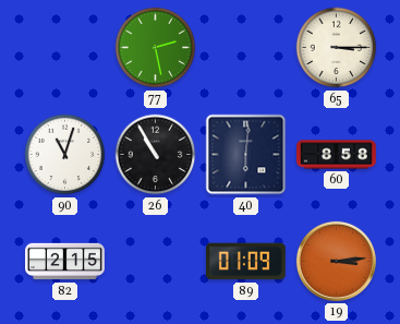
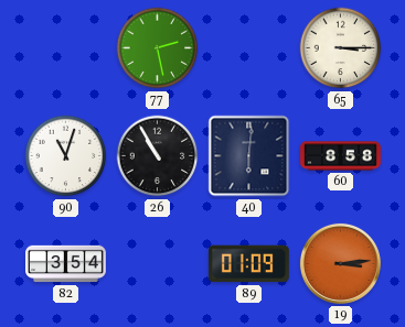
82: 2:15 -> 3:54
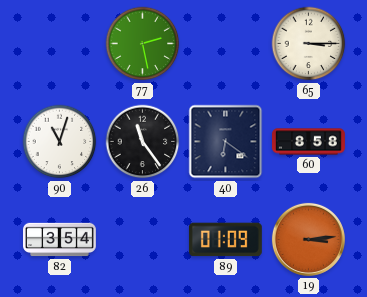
26: 10:55 -> 11:24
40: 6:01 -> 6:21
